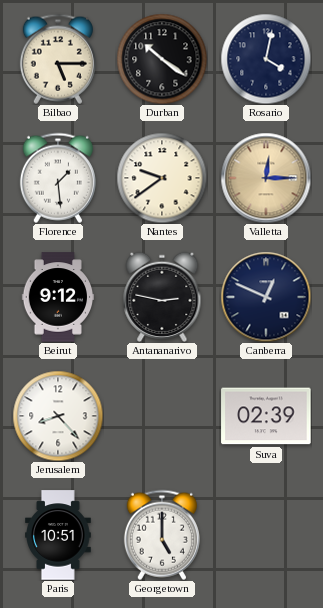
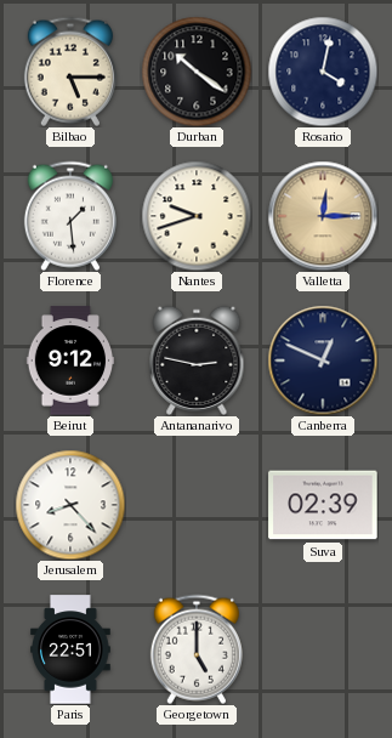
Nantes: 9:39 -> 9:42
Paris: 10:51 -> 22:51
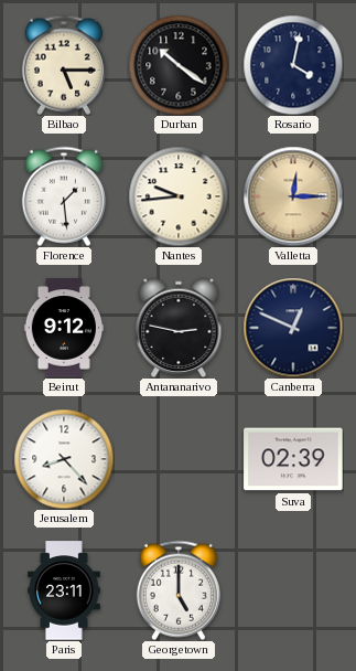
Nantes: 9:42 -> 9:44
Paris: 22:51 -> 23:11
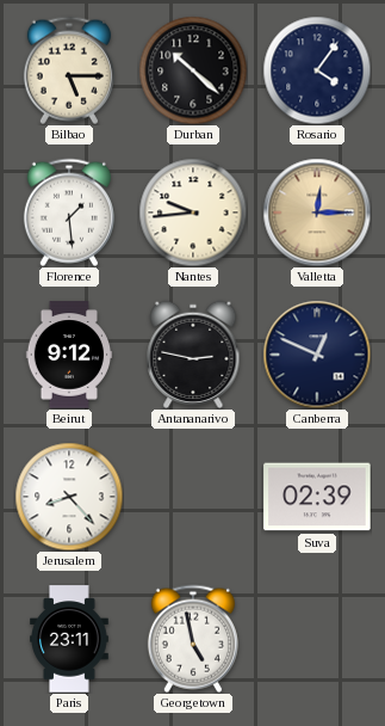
Durban: 10:21 -> 10:22
Rosario: 4:02 -> 4:06
Georgetown: 5:00 -> 4:58
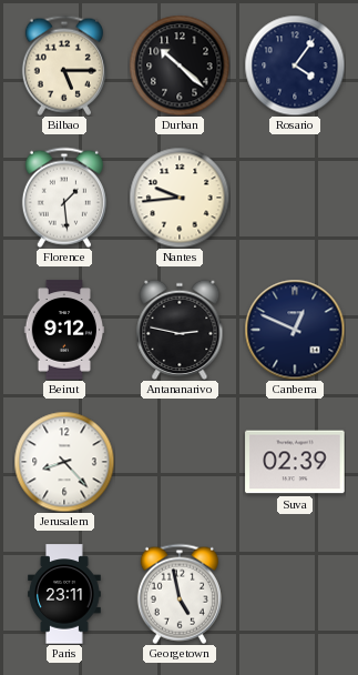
Valletta: 12:15 -> none
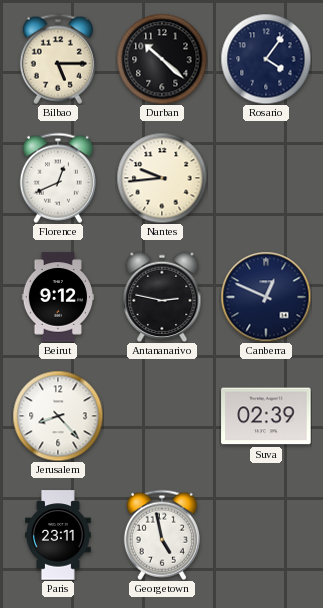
Florence: 1:29 -> 12:41
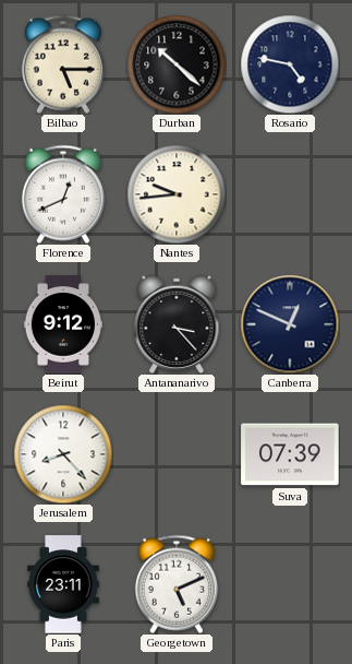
Rosario: 4:06 -> 4:47
Antananarivo: 2:47 -> 3:23
Suva: 02:39 -> 07:39
Georgetown: 4:58 -> 5:11
